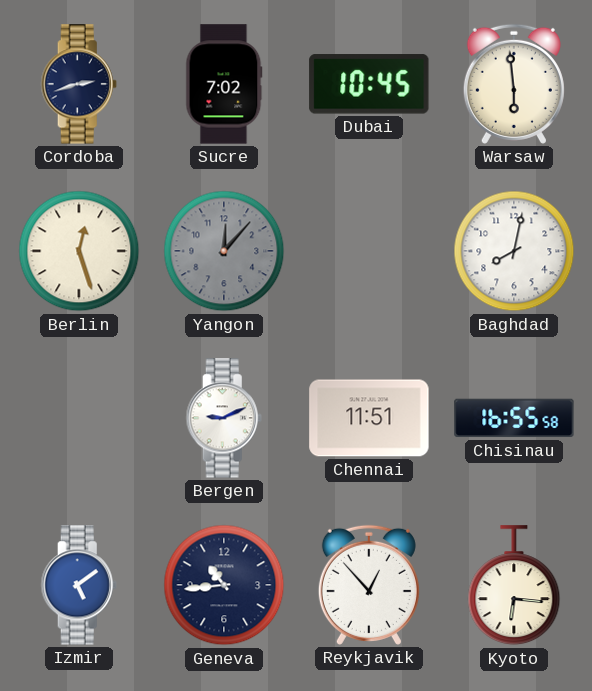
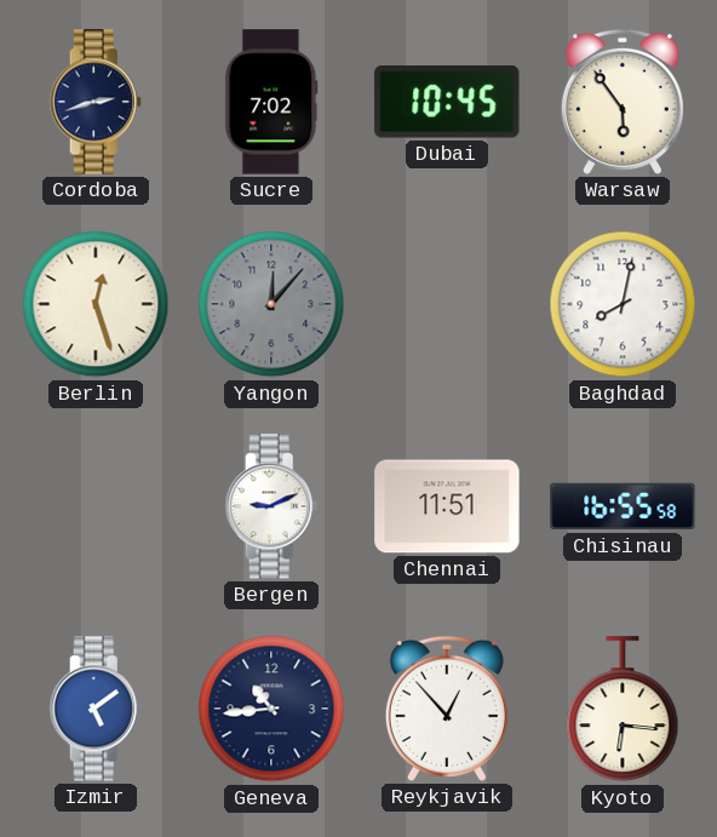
Warsaw: 5:59 -> 5:54
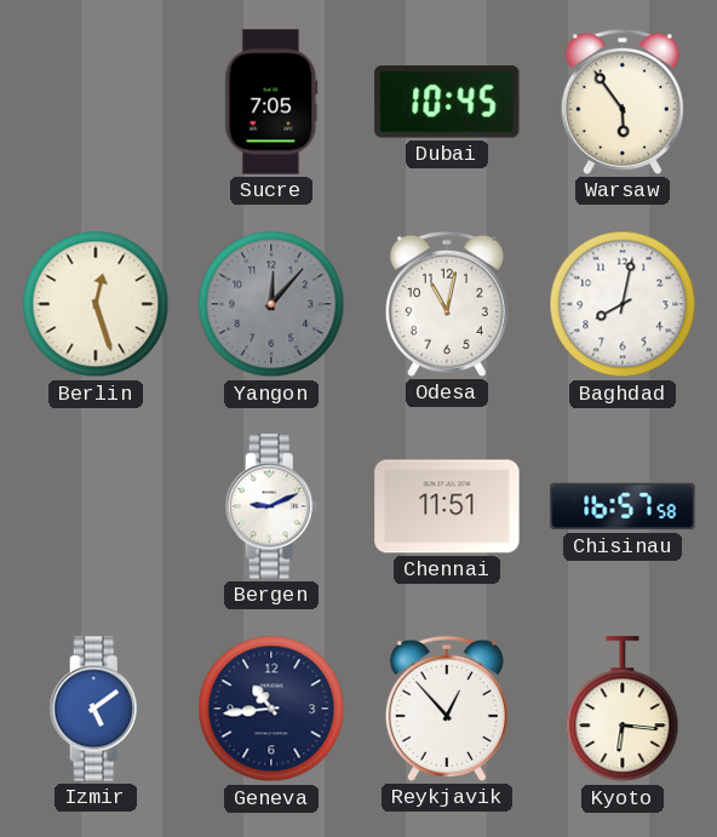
Cordoba: 2:42 -> none
Sucre: 7:02 -> 7:05
Odesa: none -> 11:02
Chisinau: 16:55 -> 16:57
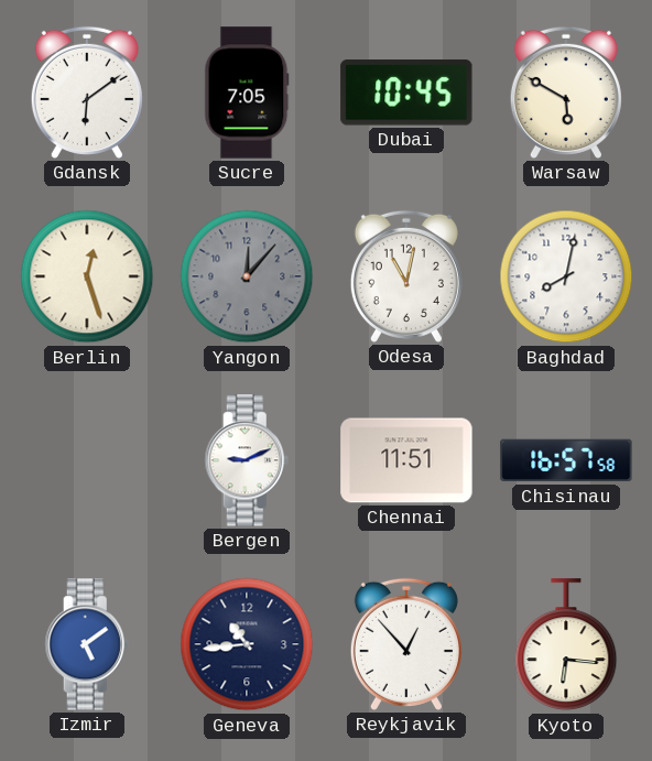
Gdansk: none -> 6:09
Warsaw: 5:54 -> 5:50
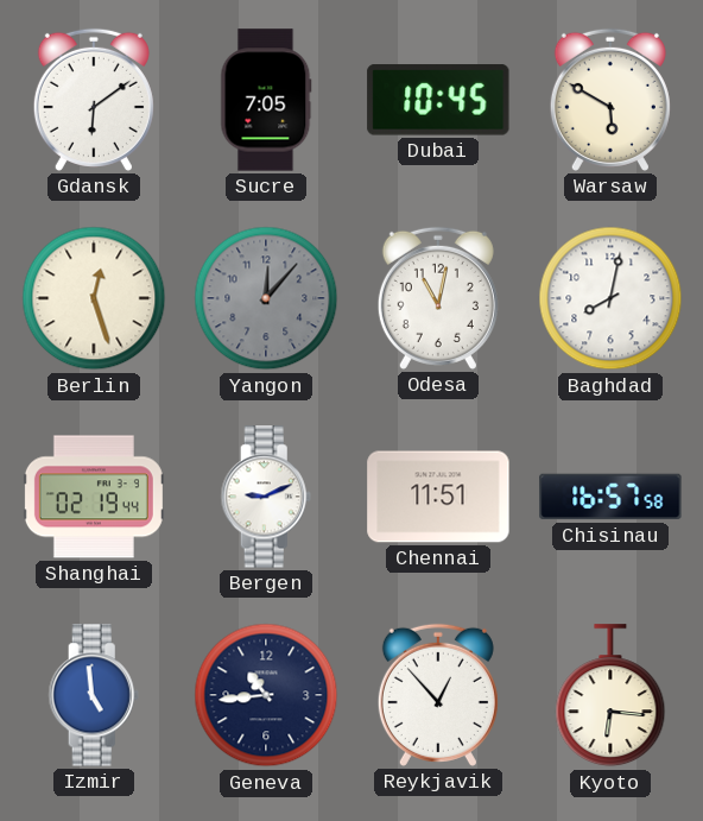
Shanghai: none -> 02:19
Izmir: 5:09 -> 4:59
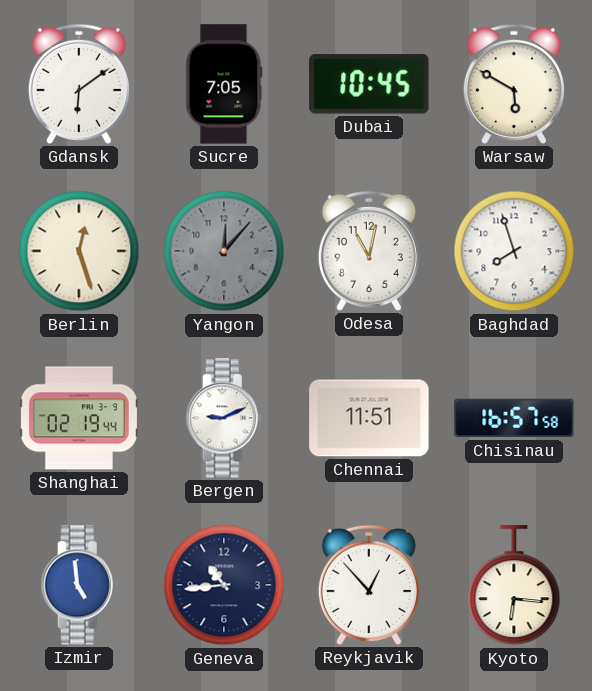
Baghdad: 8:02 -> 7:57
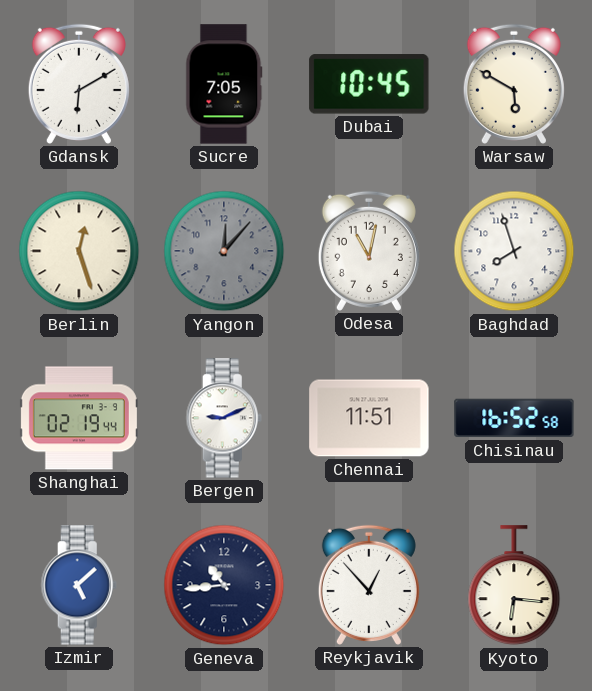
Gdansk: 6:09 -> 6:10
Chisinau: 16:57 -> 16:52
Izmir: 4:59 -> 5:08
